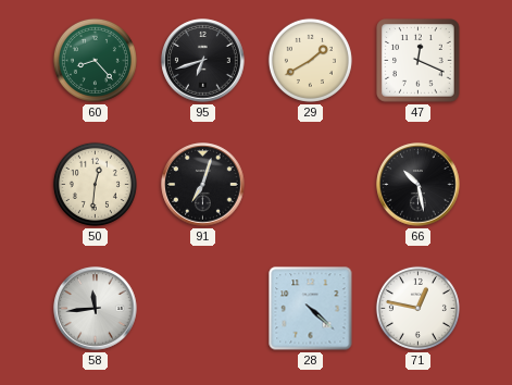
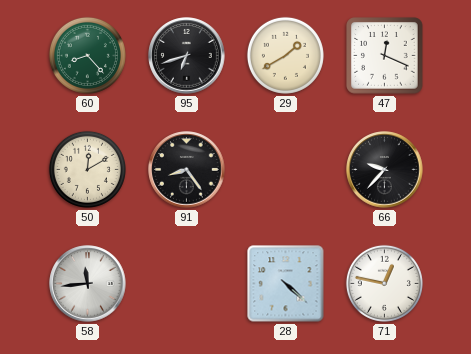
50: 12:31 -> 12:10
91: 7:03 -> 8:24
66: 10:28 -> 9:37
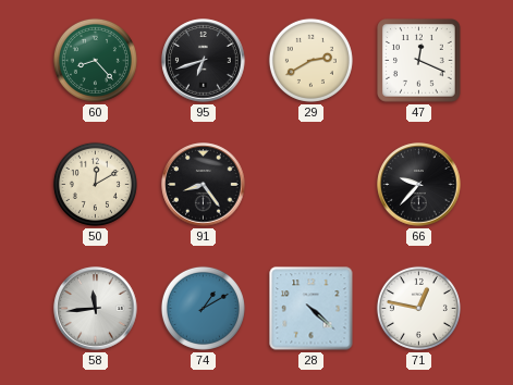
29: 1:40 -> 2:40
74: none -> 1:10
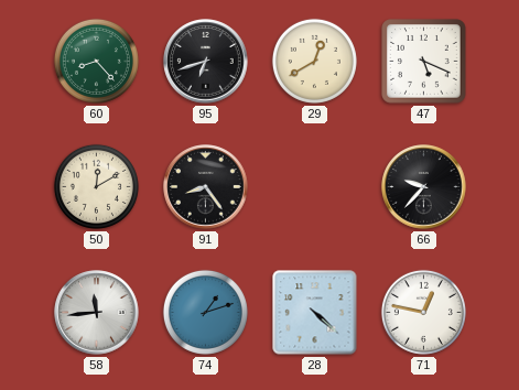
29: 2:40 -> 12:40
47: 12:19 -> 5:19
74: 1:10 -> 1:12
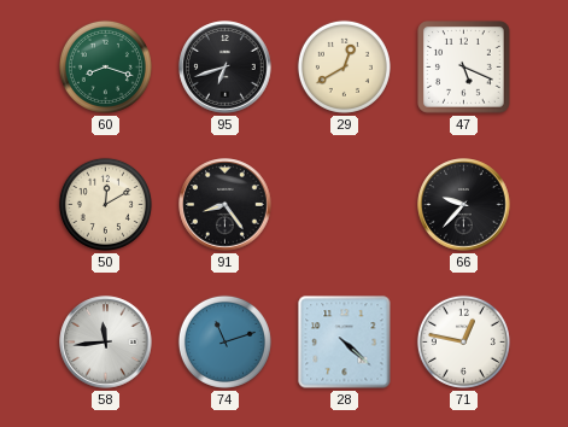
60: 8:23 -> 8:18
74: 1:12 -> 11:12
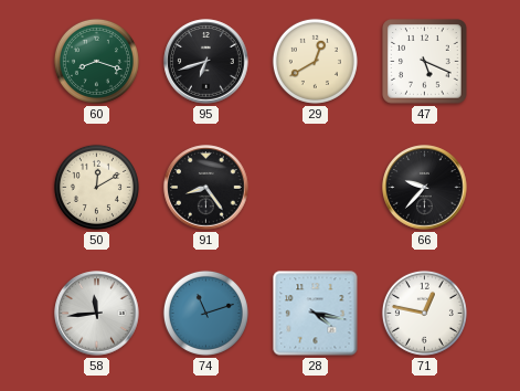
28: 4:22 -> 4:17
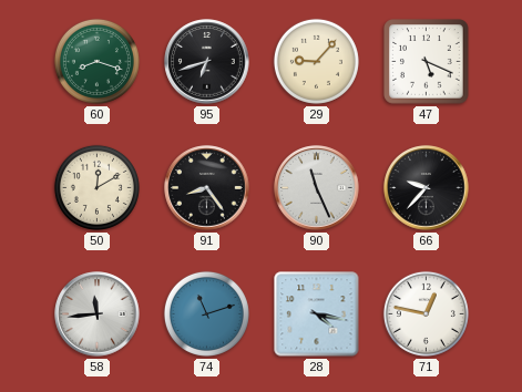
29: 12:40 -> 9:07
90: none -> 11:26
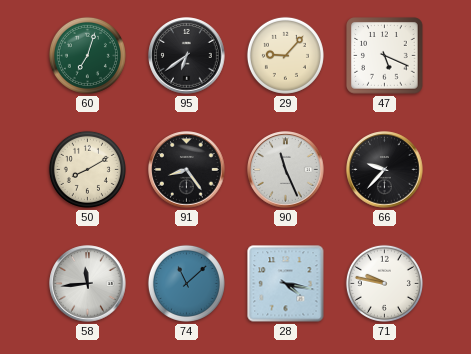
60: 8:18 -> 7:03
95: 6:42 -> 6:39
50: 12:10 -> 8:10
74: 11:12 -> 11:08
71: 12:47 -> 9:47
